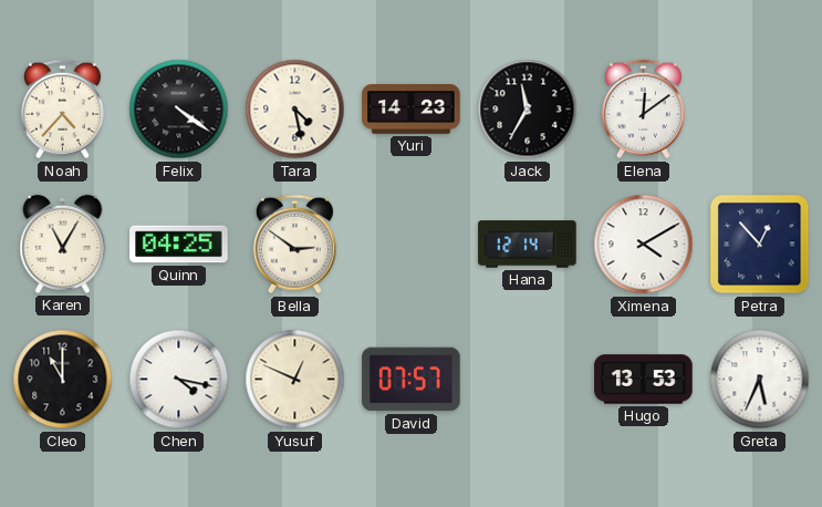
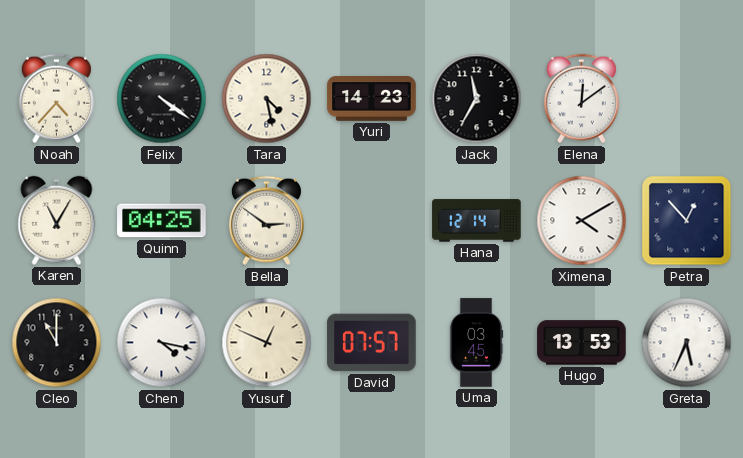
Uma: none -> 03:45
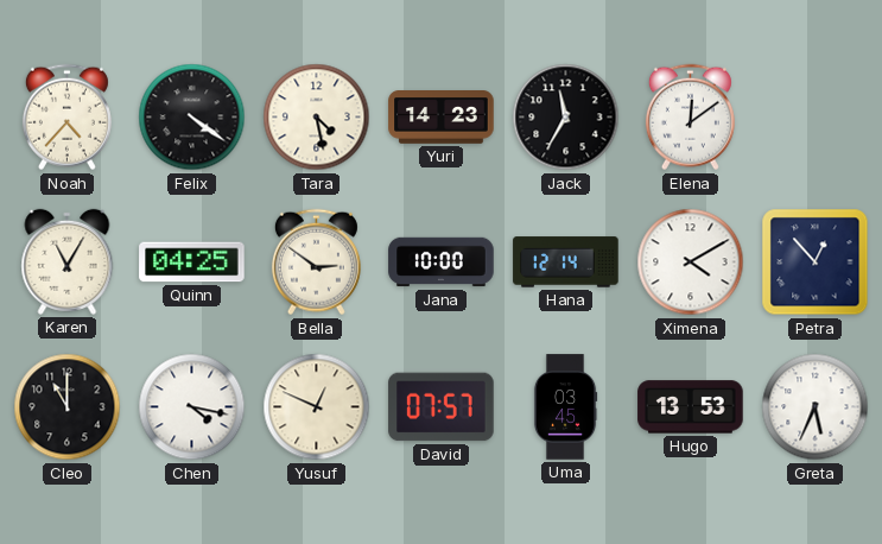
Jana: none -> 10:00
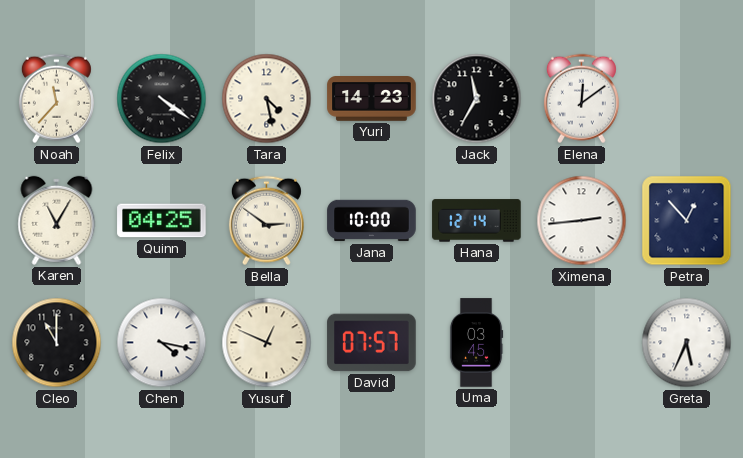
Noah: 4:37 -> 11:37
Ximena: 4:10 -> 2:44
Hugo: 13:53 -> none
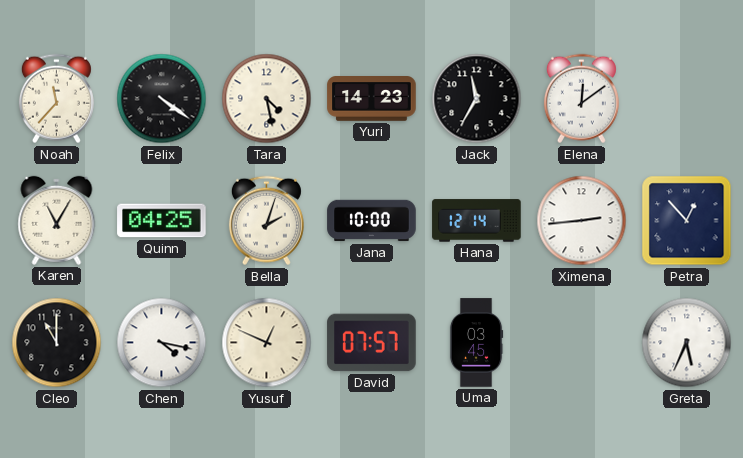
Bella: 2:51 -> 2:03
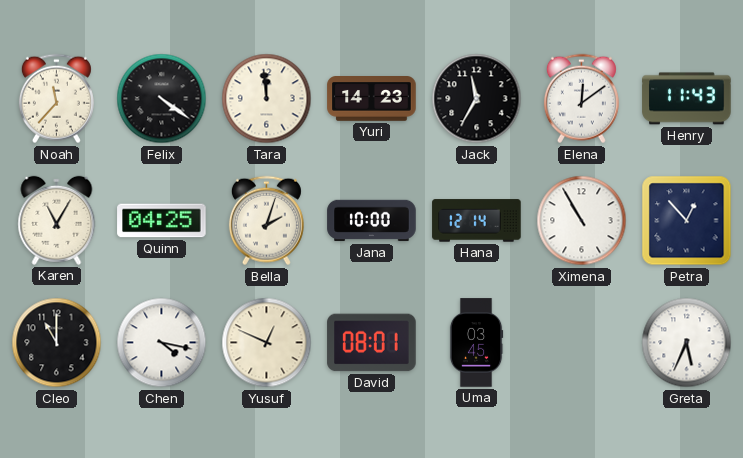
Tara: 4:28 -> 11:59
Henry: none -> 11:43
Ximena: 2:44 -> 10:55
David: 07:57 -> 08:01
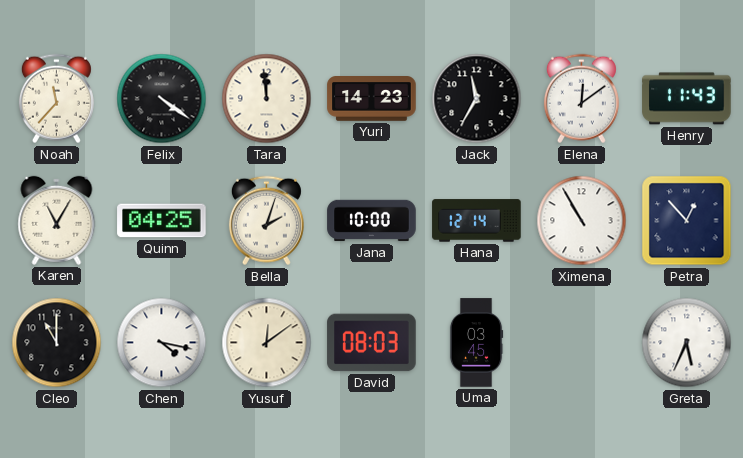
Yusuf: 12:49 -> 12:09
David: 08:01 -> 08:03
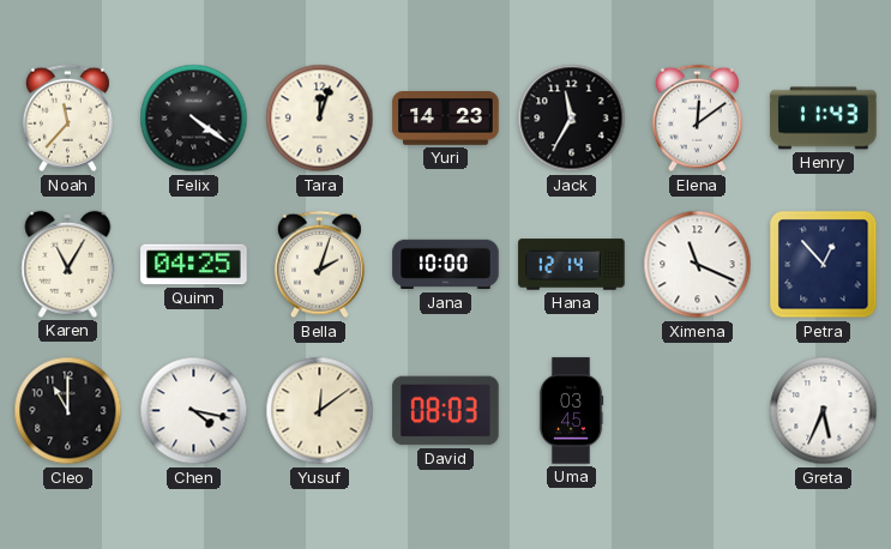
Tara: 11:59 -> 12:03
Ximena: 10:55 -> 11:19
